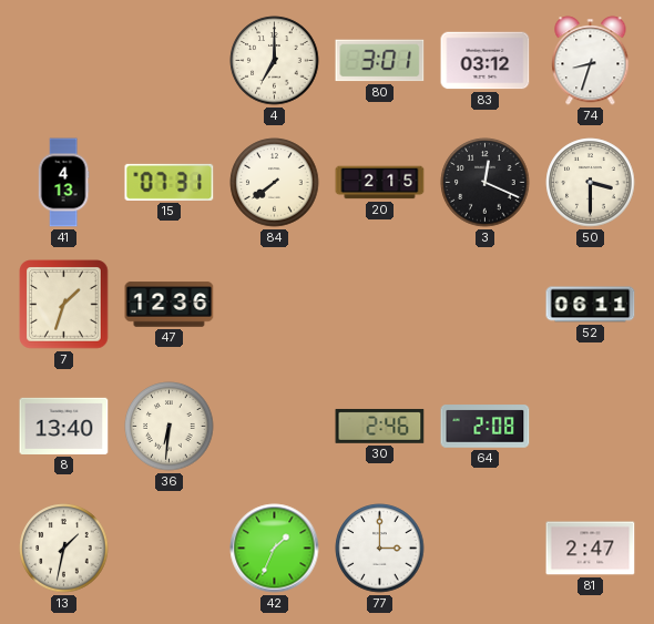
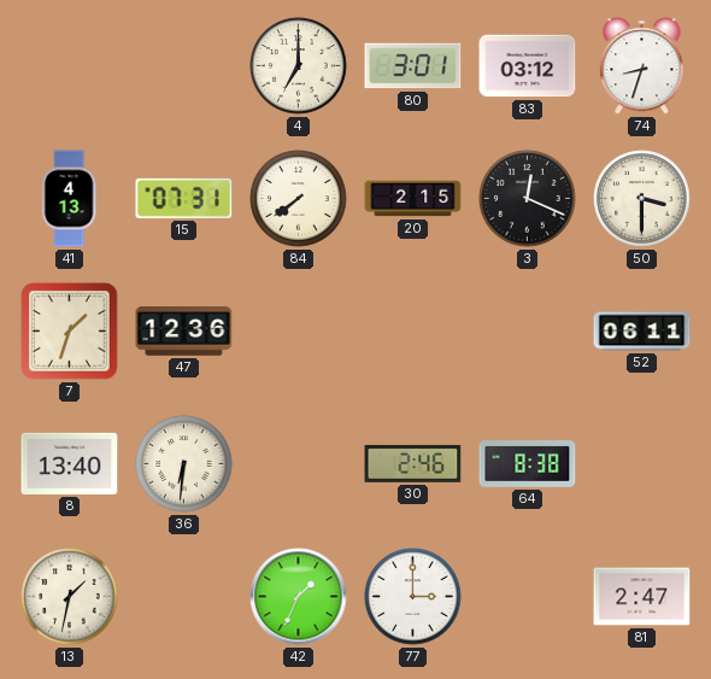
64: 2:08 -> 8:38
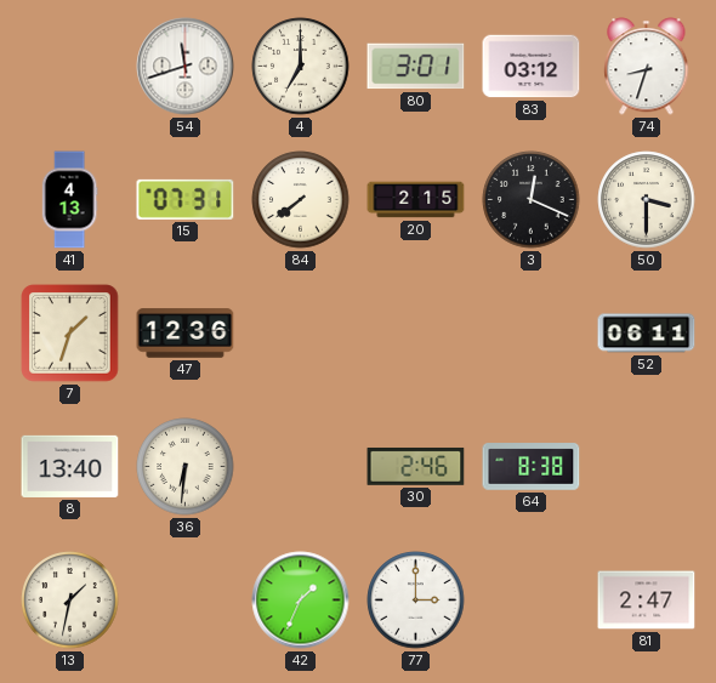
54: none -> 11:42
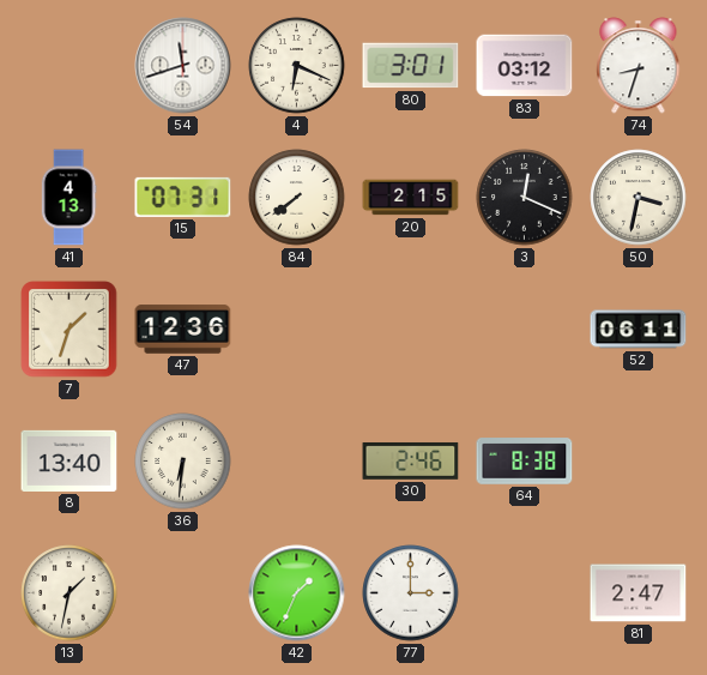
4: 7:00 -> 6:19
50: 3:30 -> 3:32
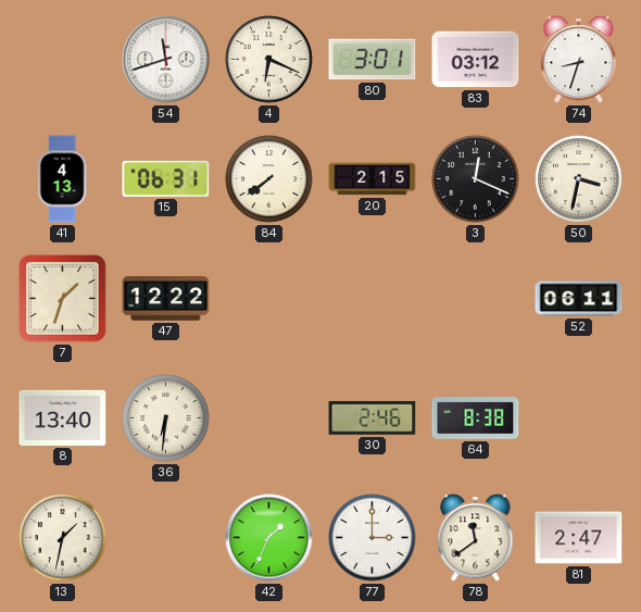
15: 07:31 -> 06:31
47: 12:36 -> 12:22
78: none -> 11:39
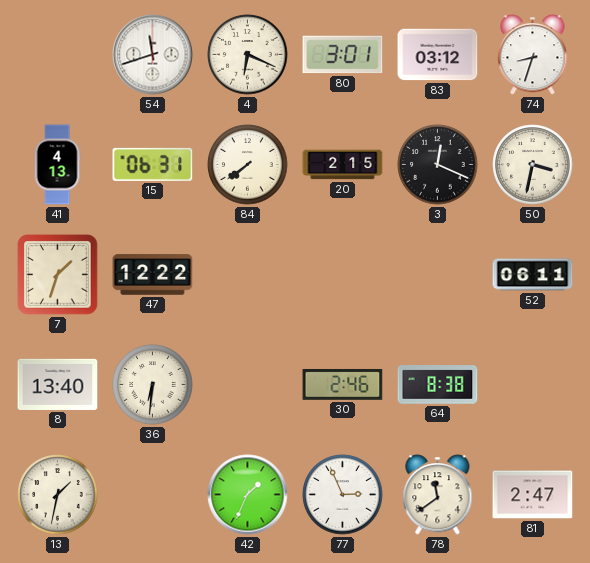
77: 3:00 -> 2:56
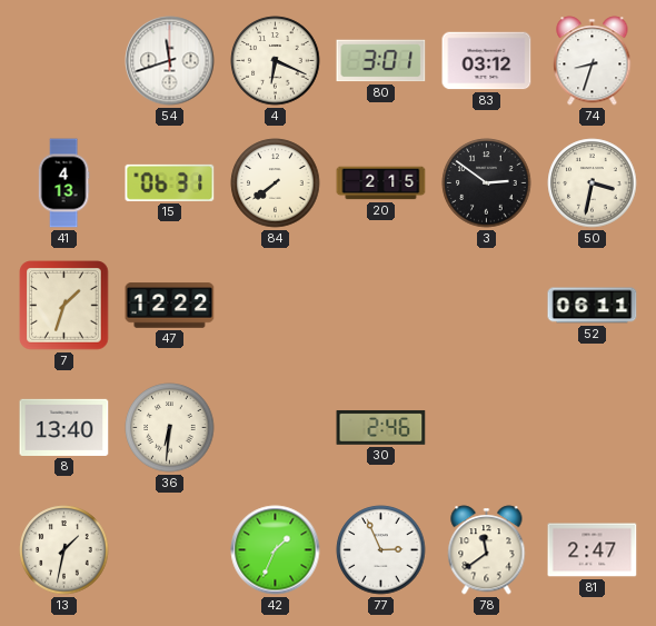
3: 12:19 -> 2:51
64: 8:38 -> none
